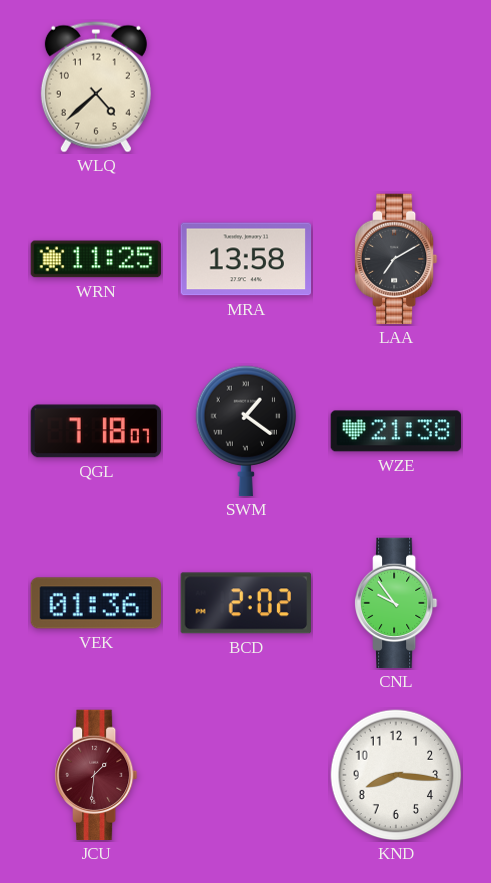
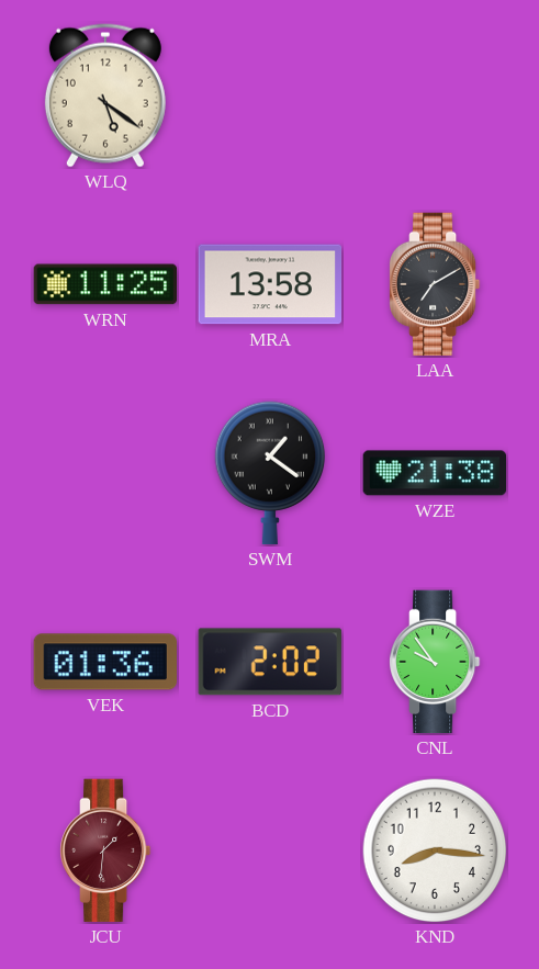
WLQ: 4:38 -> 5:21
QGL: 7:18 -> none
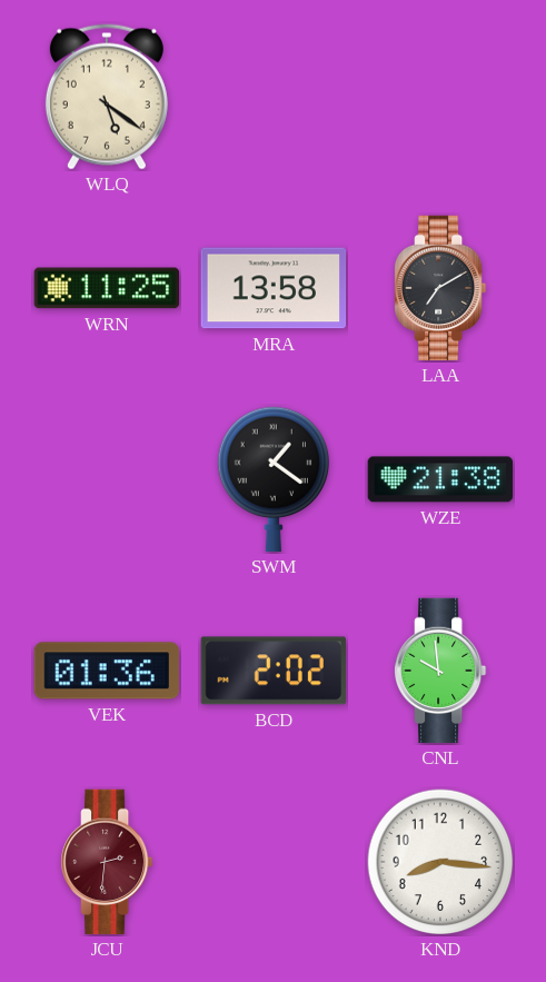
CNL: 9:54 -> 9:59
JCU: 1:31 -> 2:31
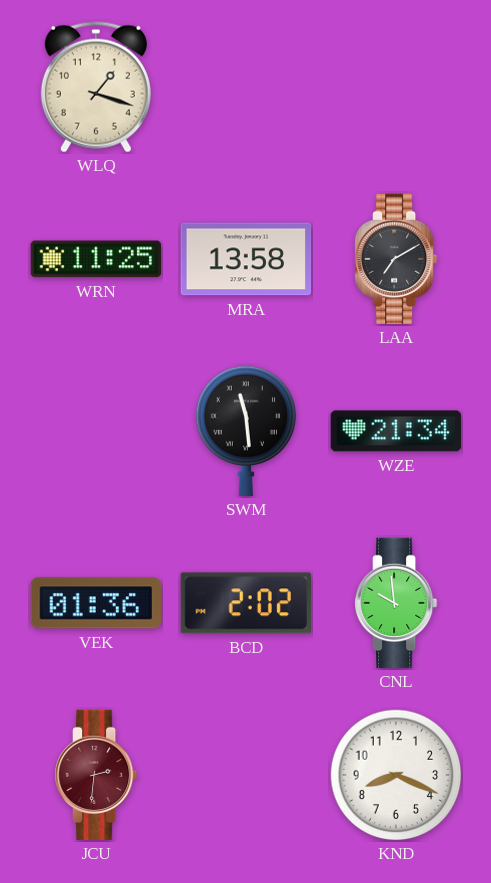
WLQ: 5:21 -> 1:18
SWM: 1:21 -> 11:29
WZE: 21:38 -> 21:34
KND: 8:16 -> 8:19
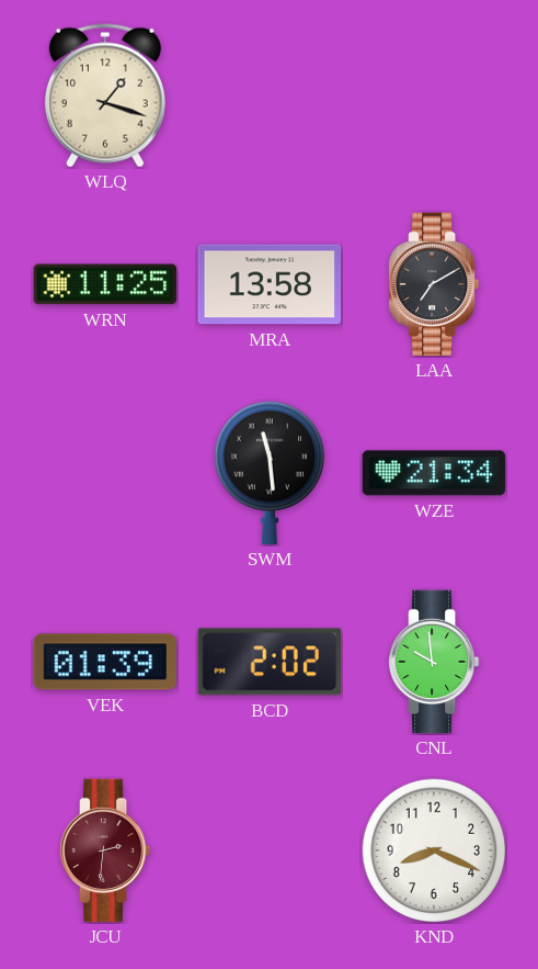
VEK: 01:36 -> 01:39
